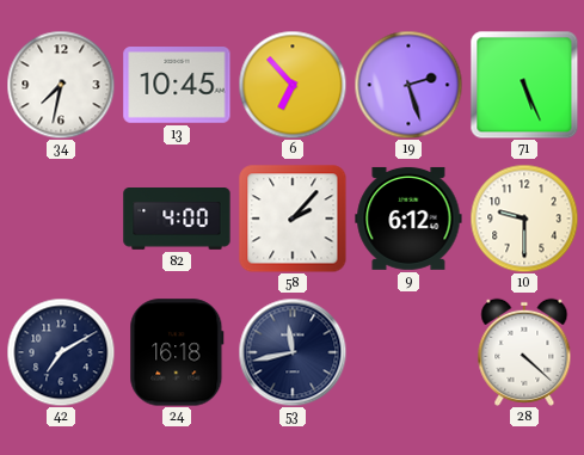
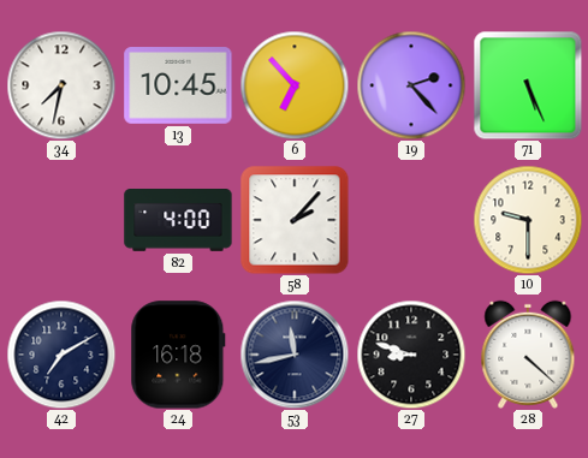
19: 2:27 -> 2:23
9: 6:12 -> none
27: none -> 8:48
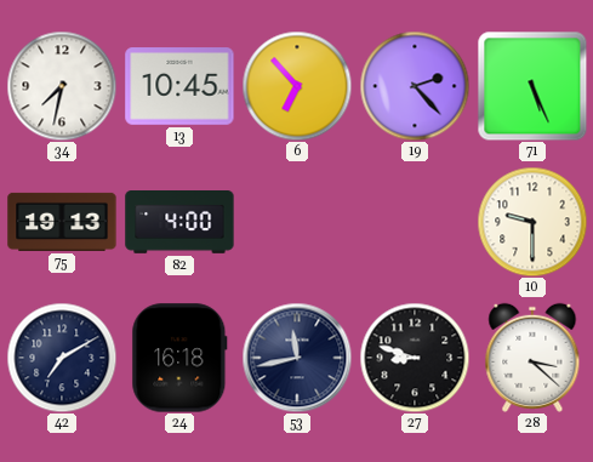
75: none -> 19:13
58: 2:07 -> none
28: 4:22 -> 3:22
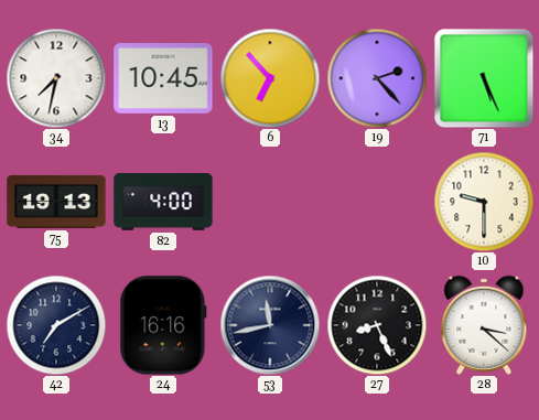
24: 16:18 -> 16:16
27: 8:48 -> 8:26
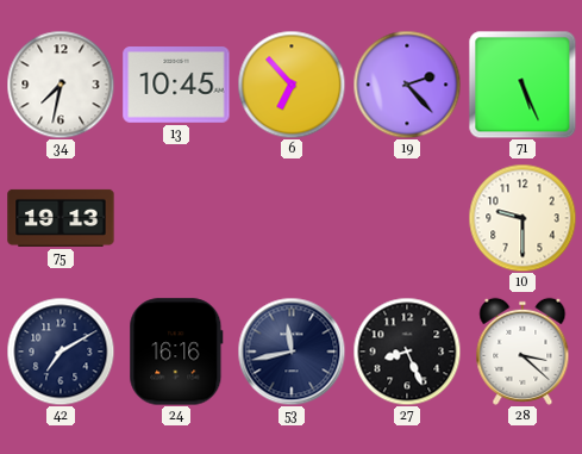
82: 4:00 -> none
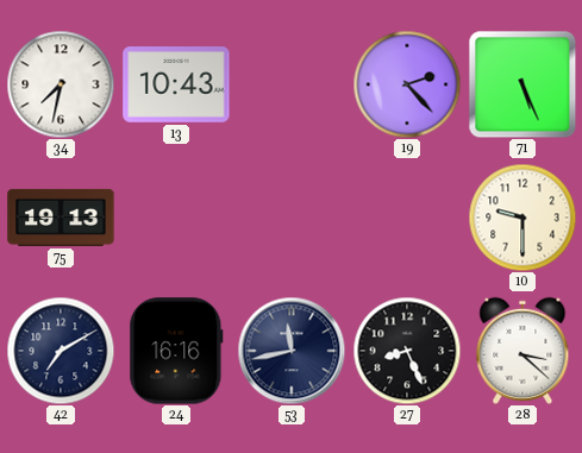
13: 10:45 -> 10:43
6: 6:53 -> none
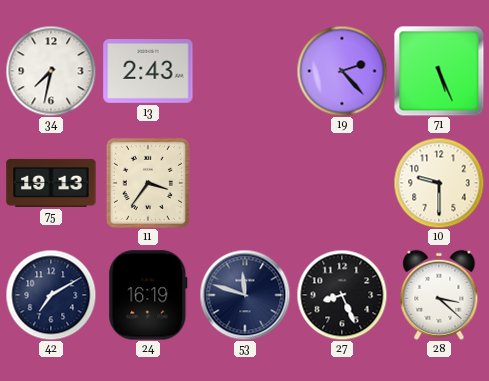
13: 10:43 -> 2:43
11: none -> 3:36
24: 16:16 -> 16:19
53: 11:43 -> 11:48
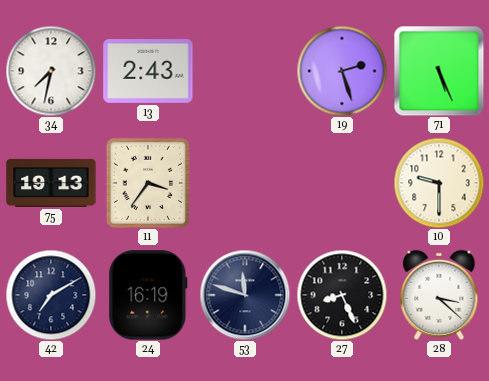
19: 2:23 -> 2:27
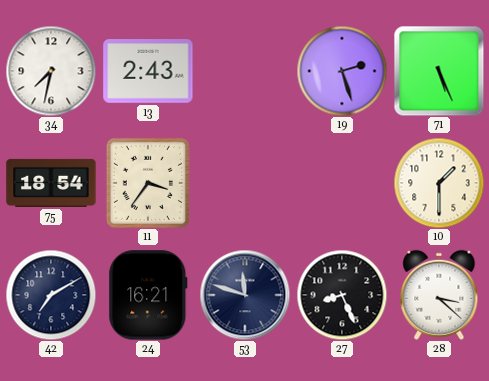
75: 19:13 -> 18:54
10: 9:30 -> 1:30
24: 16:19 -> 16:21
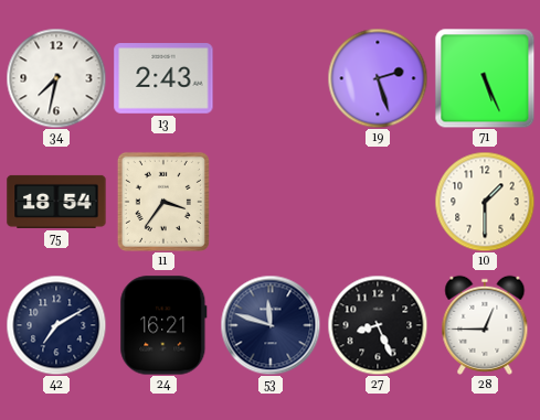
28: 3:22 -> 12:45
